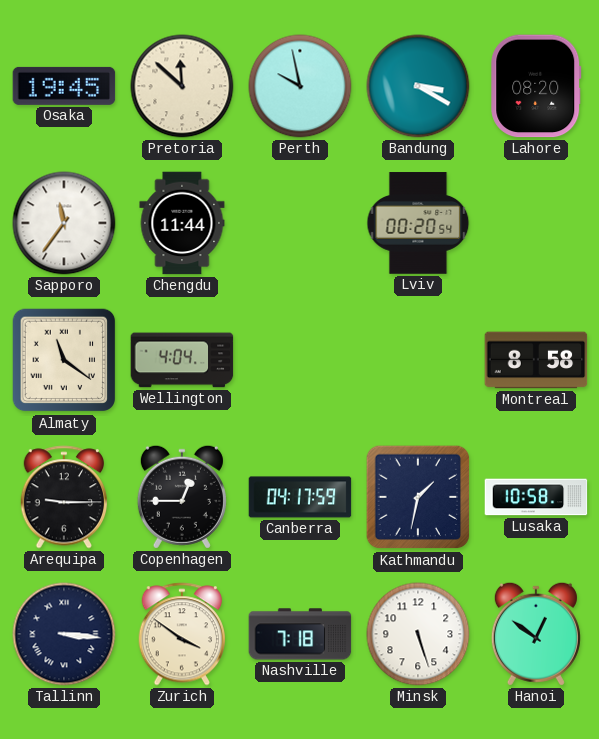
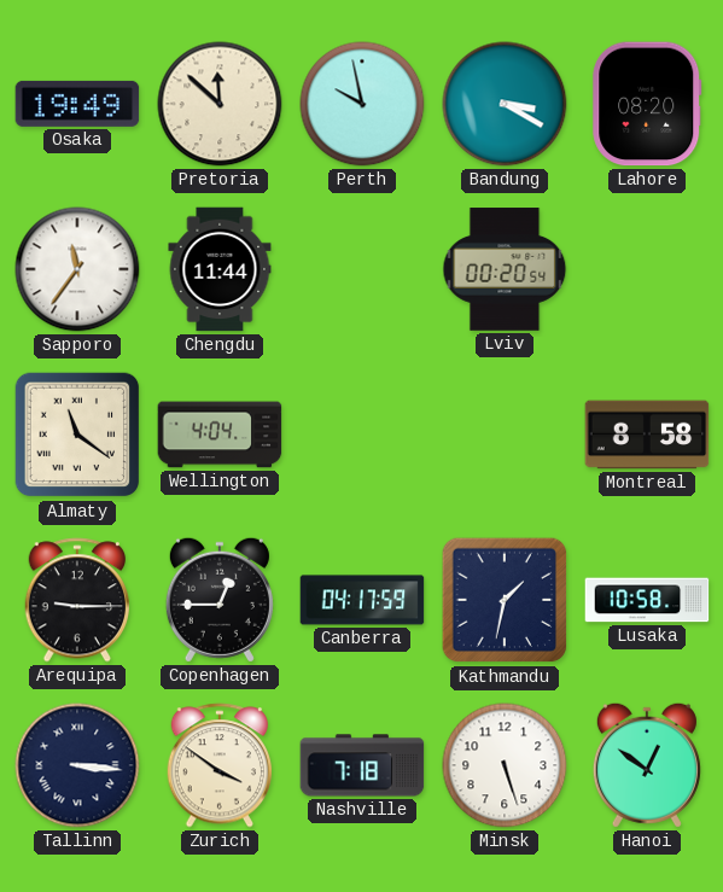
Osaka: 19:45 -> 19:49
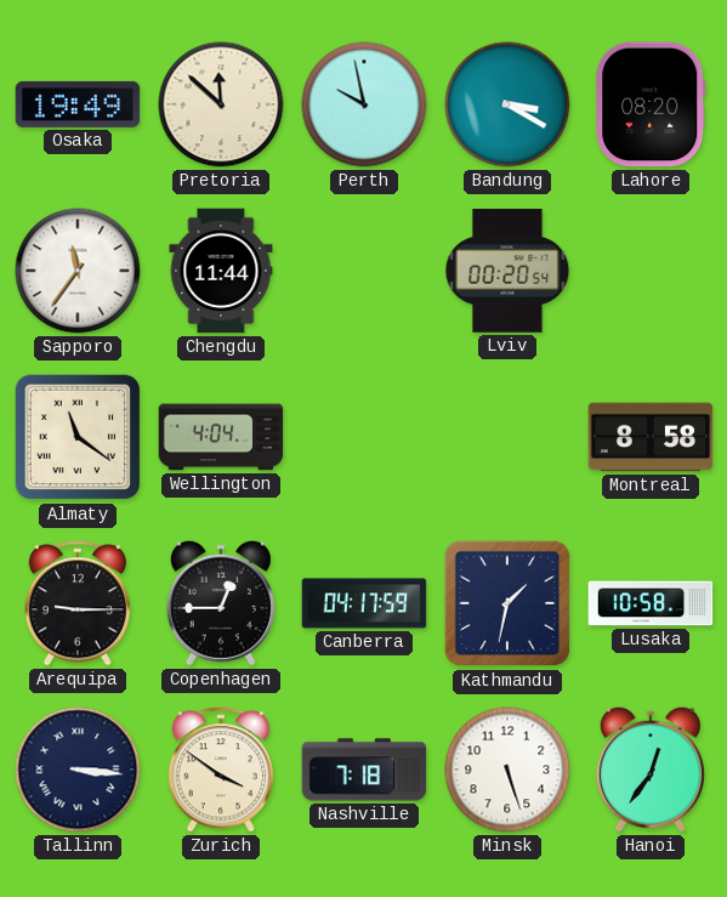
Hanoi: 12:51 -> 12:36
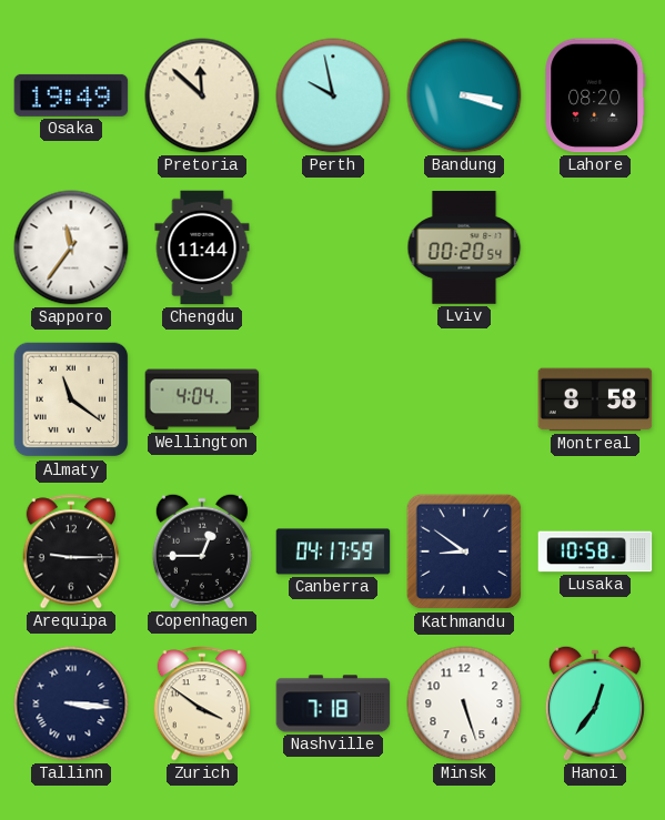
Bandung: 3:20 -> 3:18
Kathmandu: 1:32 -> 8:51
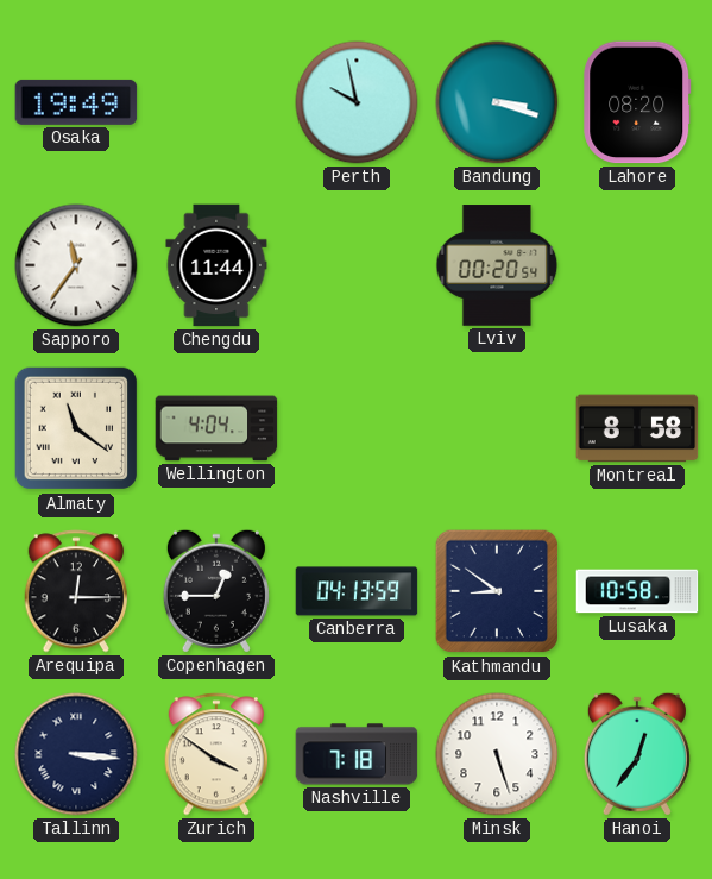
Pretoria: 11:52 -> none
Arequipa: 9:15 -> 12:15
Canberra: 04:17 -> 04:13
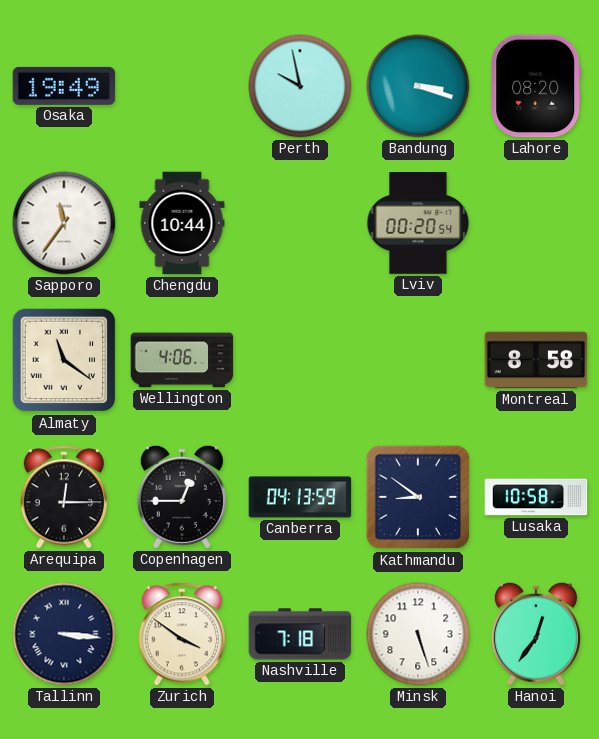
Chengdu: 11:44 -> 10:44
Wellington: 4:04 -> 4:06
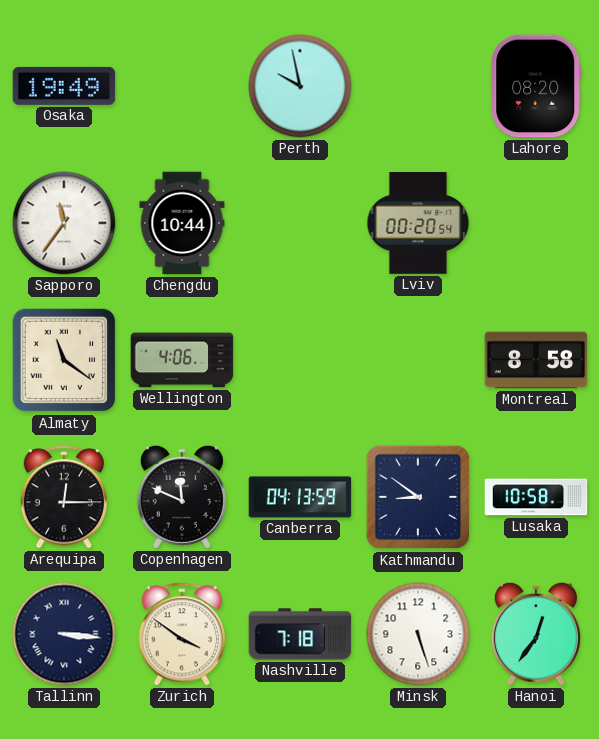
Bandung: 3:18 -> none
Copenhagen: 12:45 -> 11:49
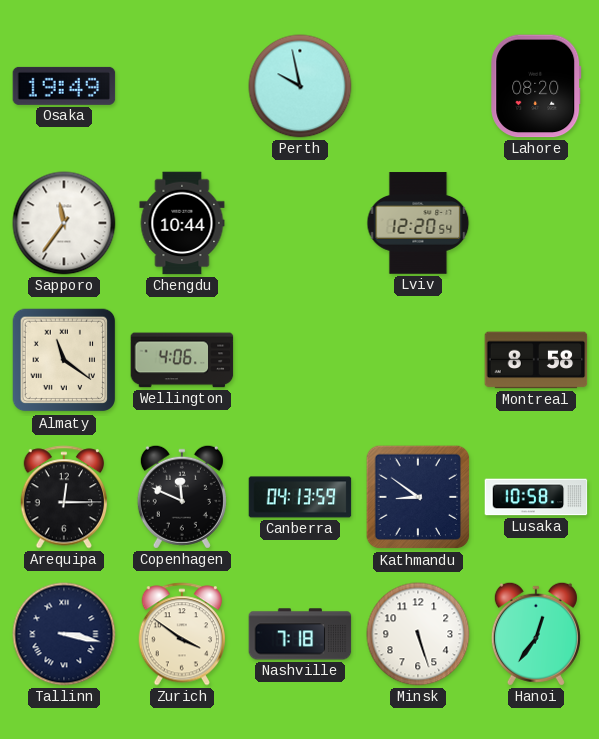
Lviv: 00:20 -> 12:20
Tallinn: 3:16 -> 3:17
